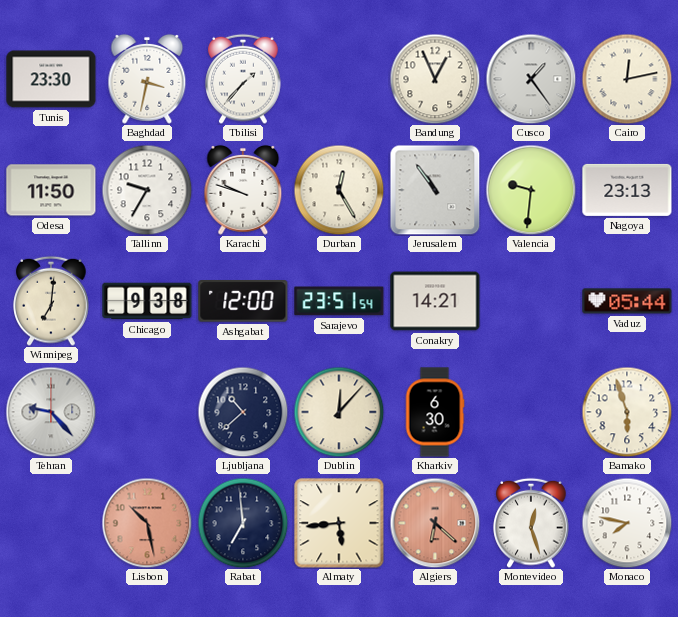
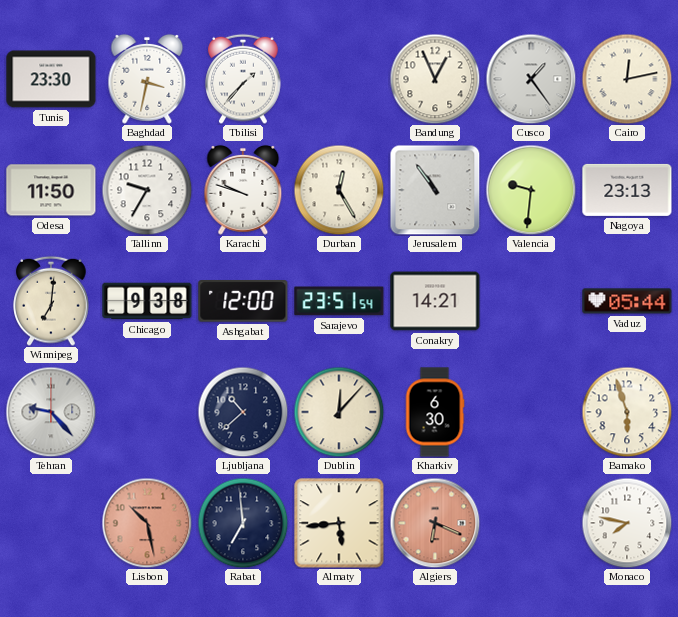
Algiers: 6:22 -> 6:19
Montevideo: 12:27 -> none
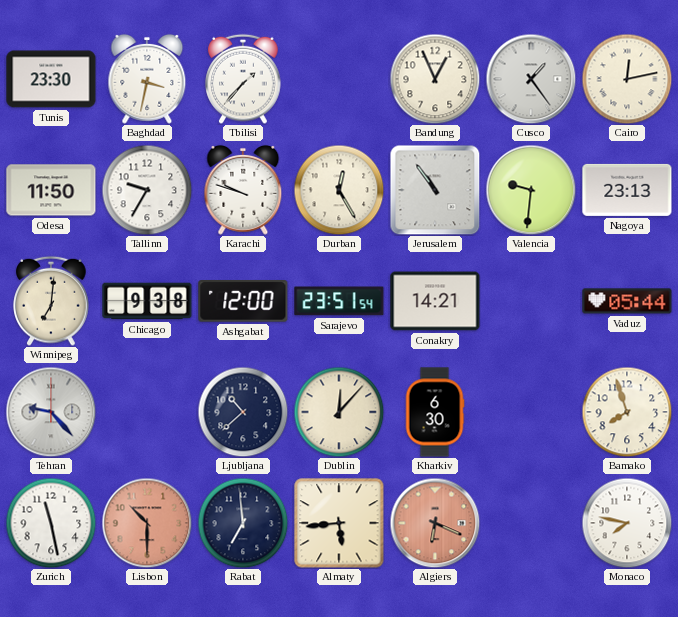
Bamako: 5:57 -> 7:57
Zurich: none -> 11:28
Lisbon: 10:28 -> 10:30
